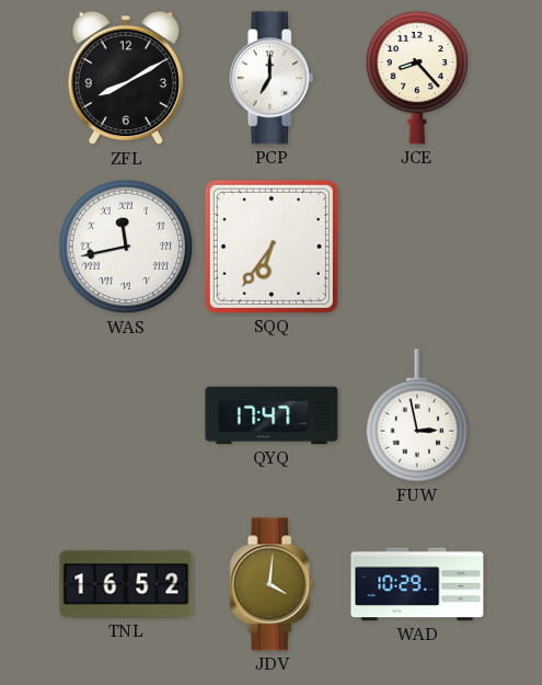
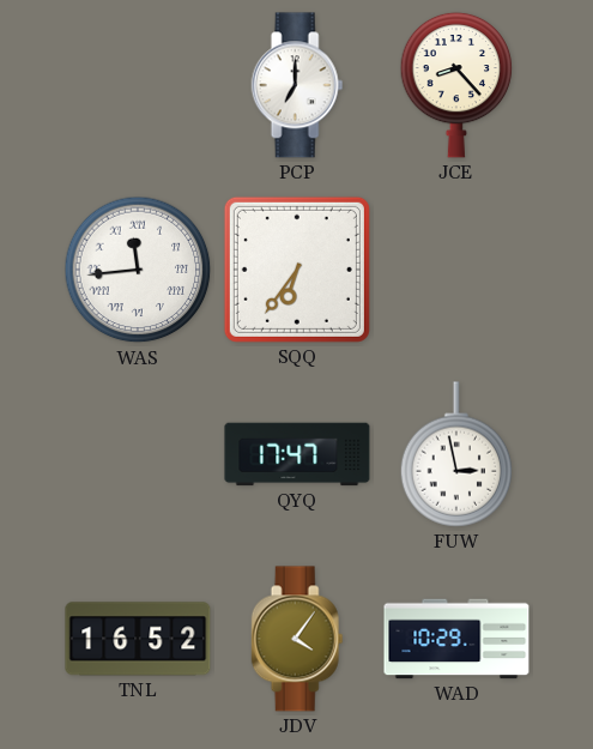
ZFL: 8:10 -> none
WAS: 11:43 -> 11:44
JDV: 4:01 -> 4:06
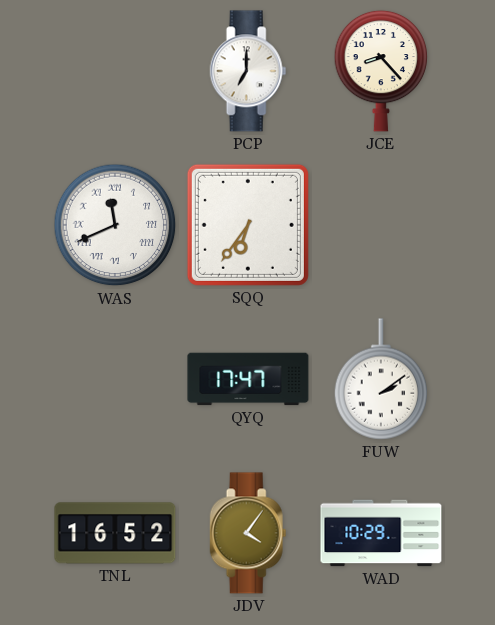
WAS: 11:44 -> 11:41
FUW: 2:58 -> 2:09
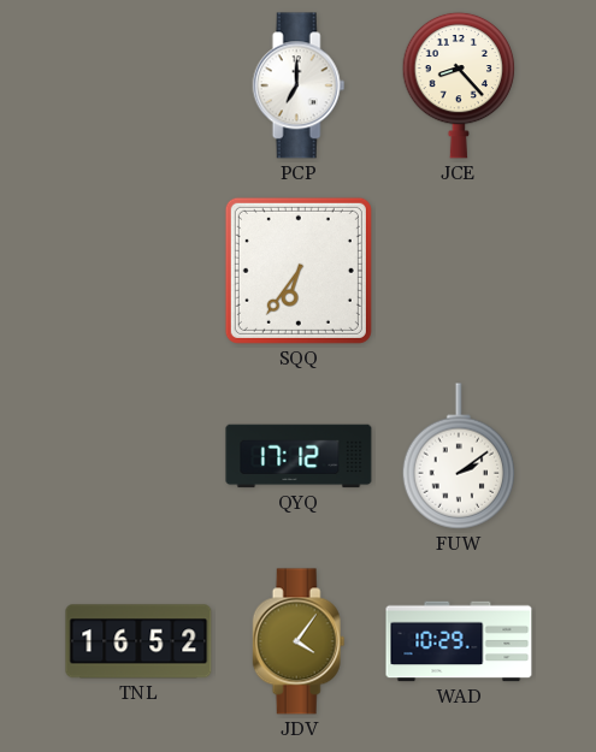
WAS: 11:41 -> none
QYQ: 17:47 -> 17:12
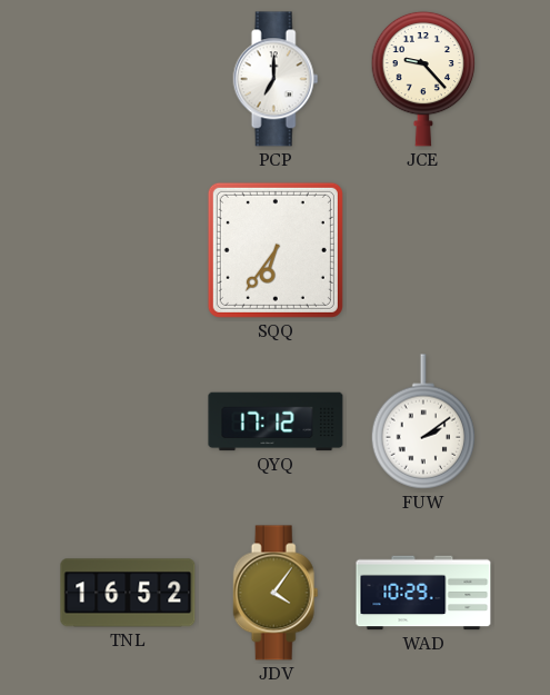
JCE: 8:23 -> 9:23
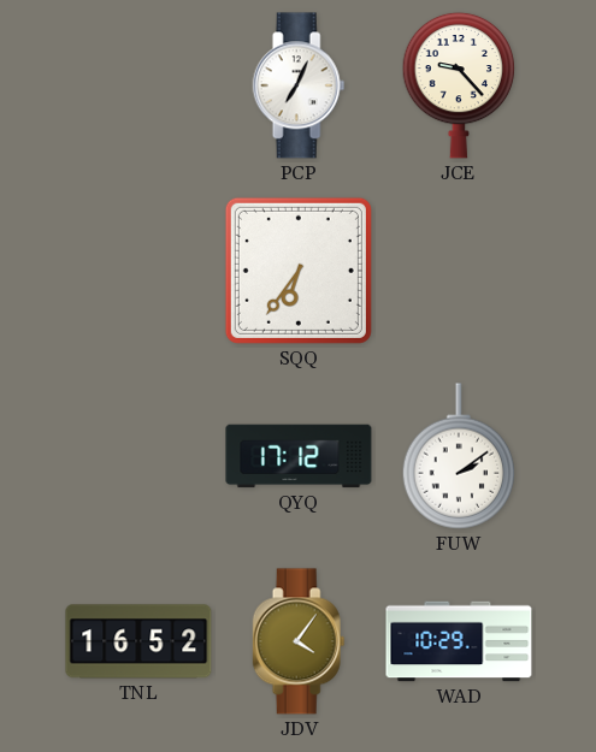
PCP: 7:00 -> 7:04
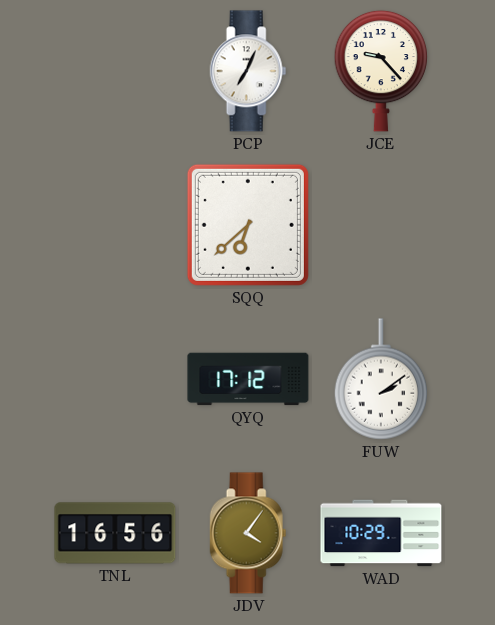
SQQ: 6:36 -> 6:38
TNL: 16:52 -> 16:56
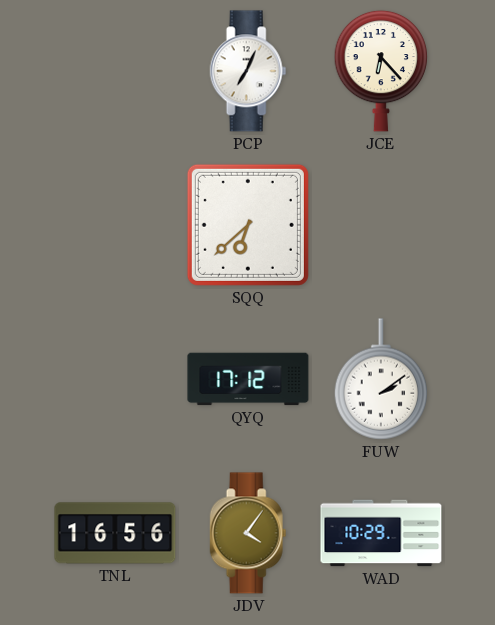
JCE: 9:23 -> 6:23
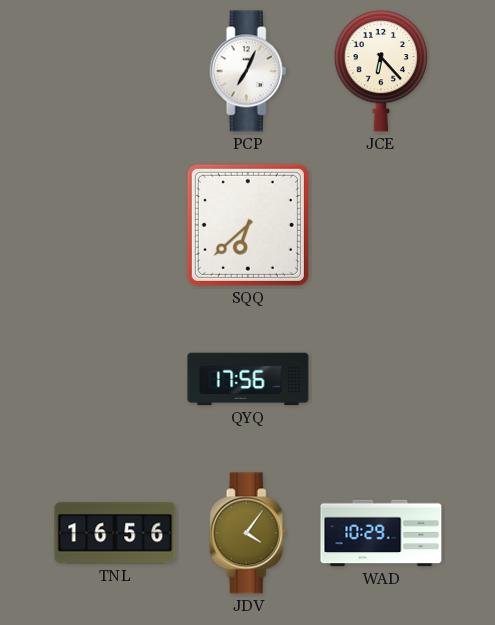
QYQ: 17:12 -> 17:56
FUW: 2:09 -> none
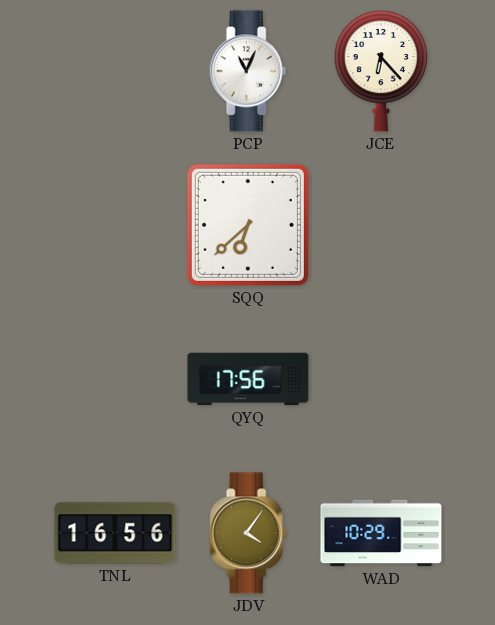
PCP: 7:04 -> 11:04
